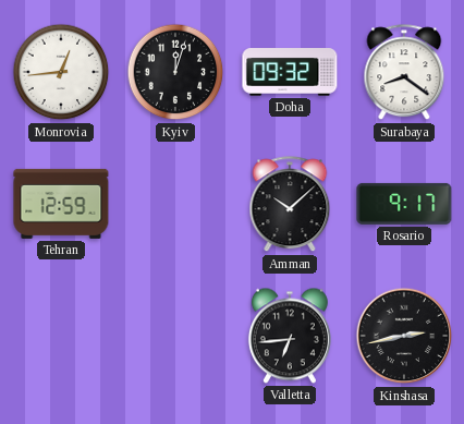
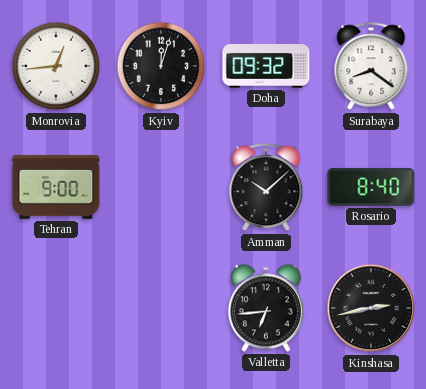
Tehran: 12:59 -> 9:00
Rosario: 9:17 -> 8:40
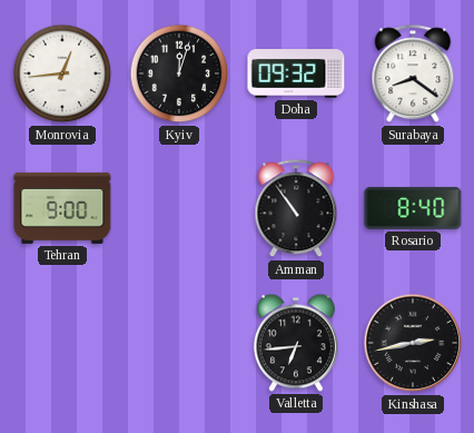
Amman: 10:08 -> 10:54
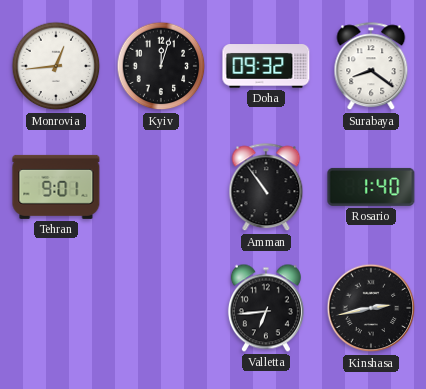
Tehran: 9:00 -> 9:01
Rosario: 8:40 -> 1:40
